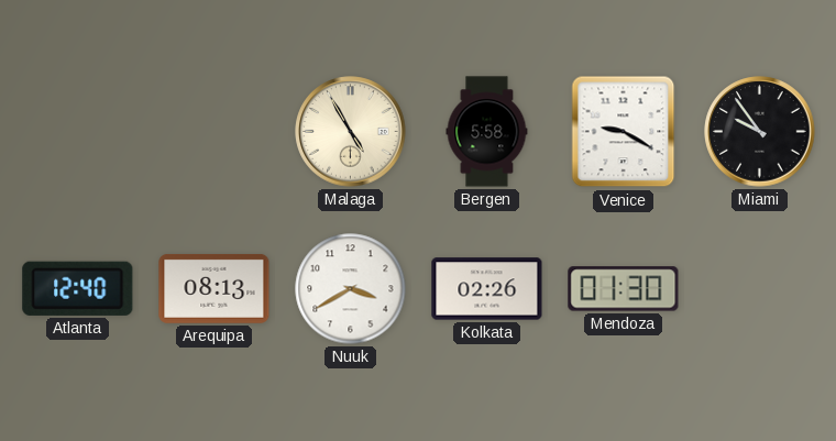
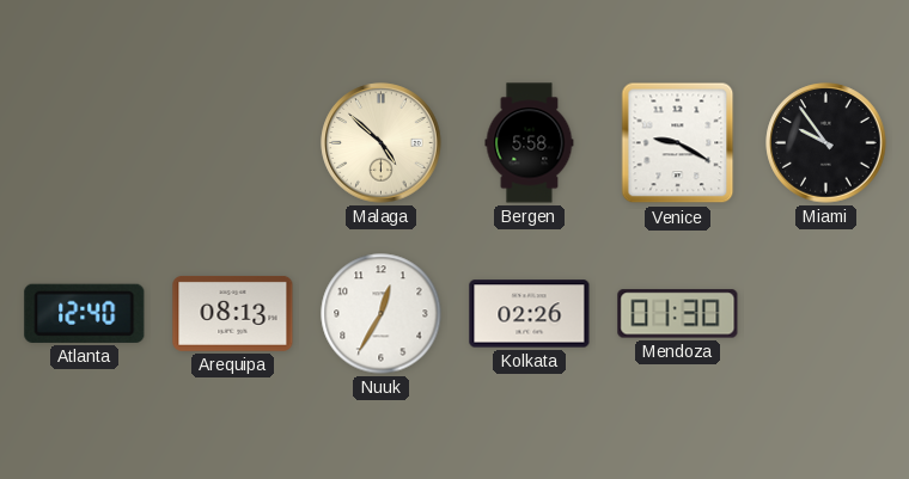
Malaga: 4:55 -> 4:52
Nuuk: 3:40 -> 12:35
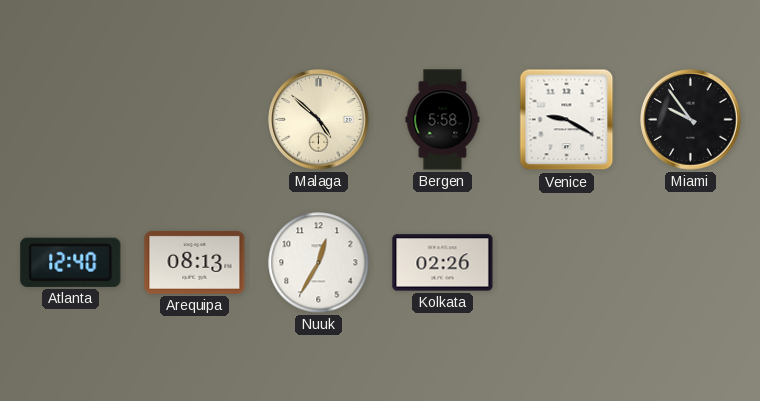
Mendoza: 01:30 -> none
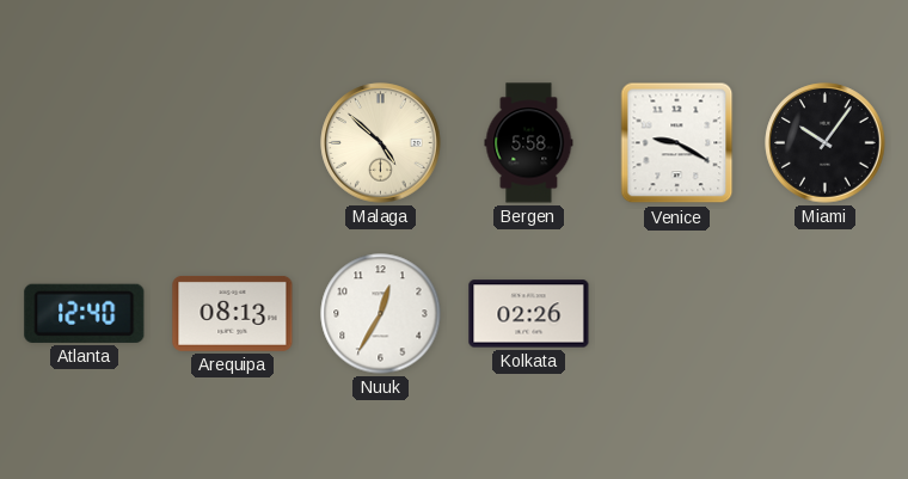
Miami: 9:54 -> 10:06
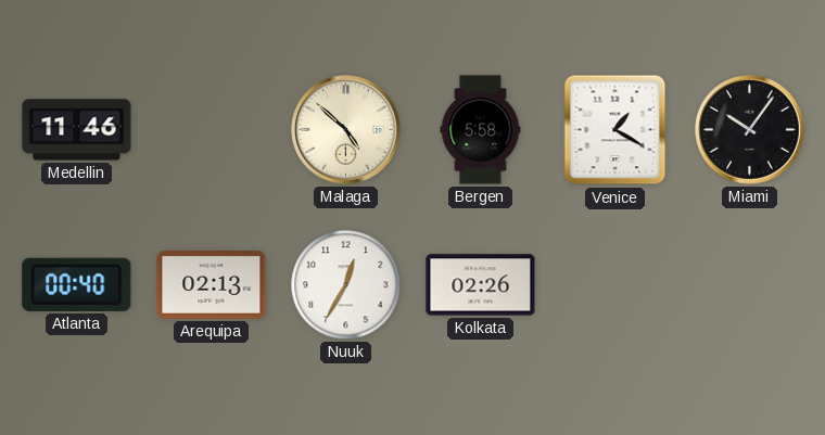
Medellin: none -> 11:46
Venice: 9:20 -> 1:20
Atlanta: 12:40 -> 00:40
Arequipa: 08:13 -> 02:13
